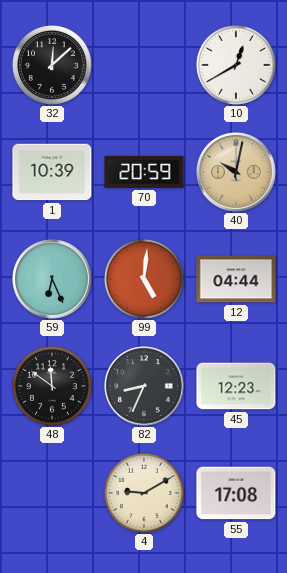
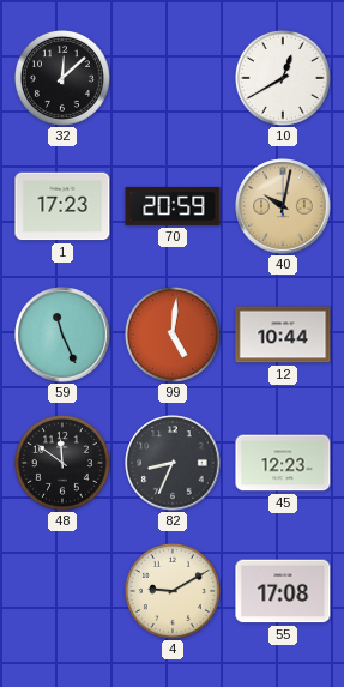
1: 10:39 -> 17:23
59: 6:26 -> 11:26
12: 04:44 -> 10:44
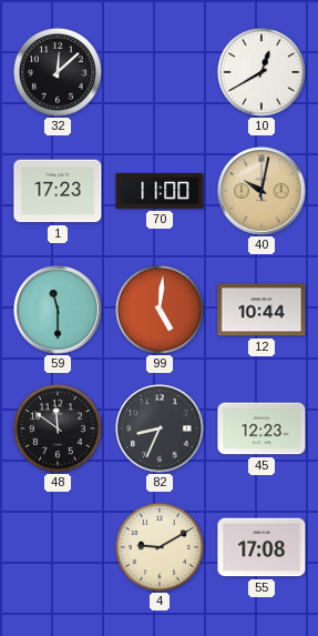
70: 20:59 -> 11:00
59: 11:26 -> 11:30
